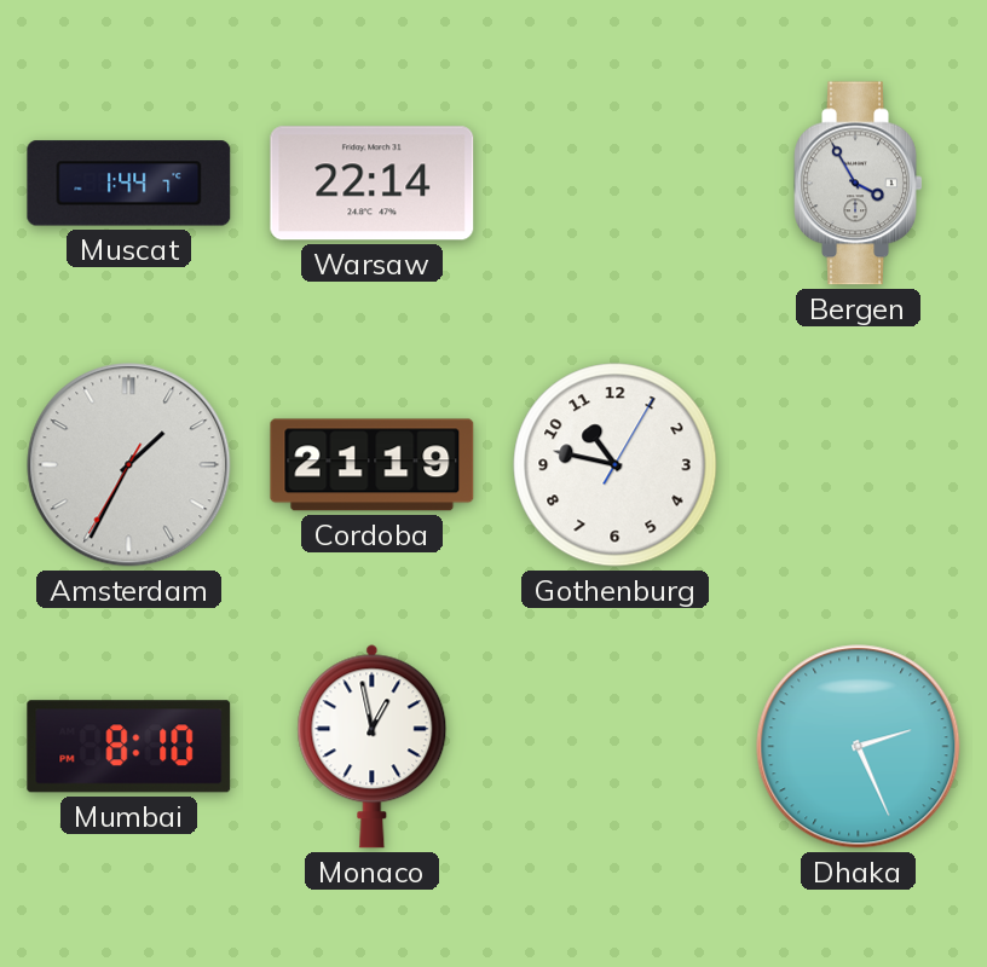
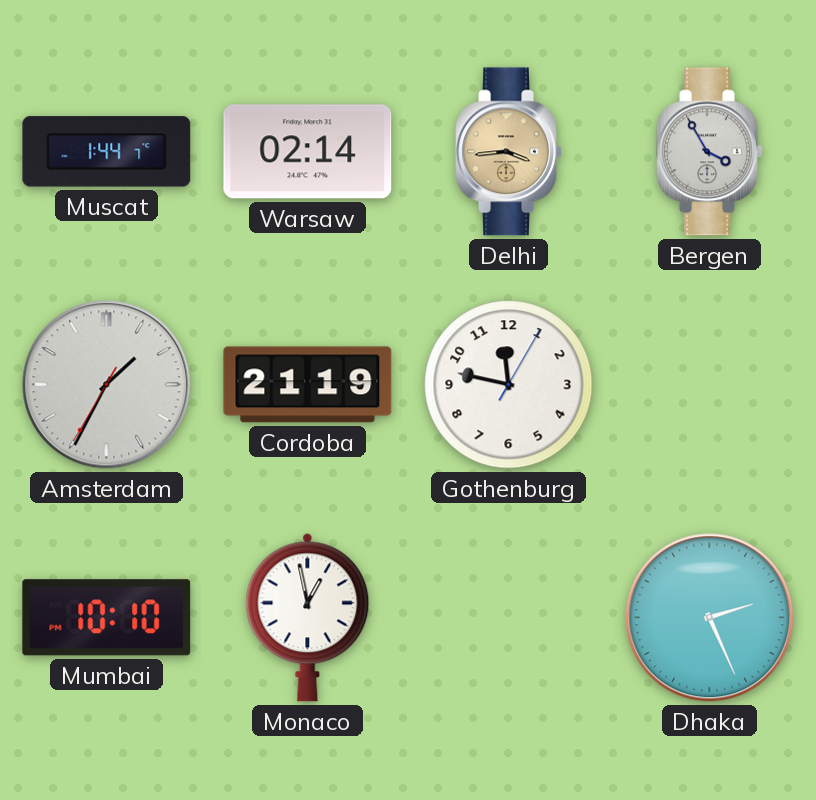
Warsaw: 22:14 -> 02:14
Delhi: none -> 3:44
Gothenburg: 10:47 -> 11:47
Mumbai: 8:10 -> 10:10
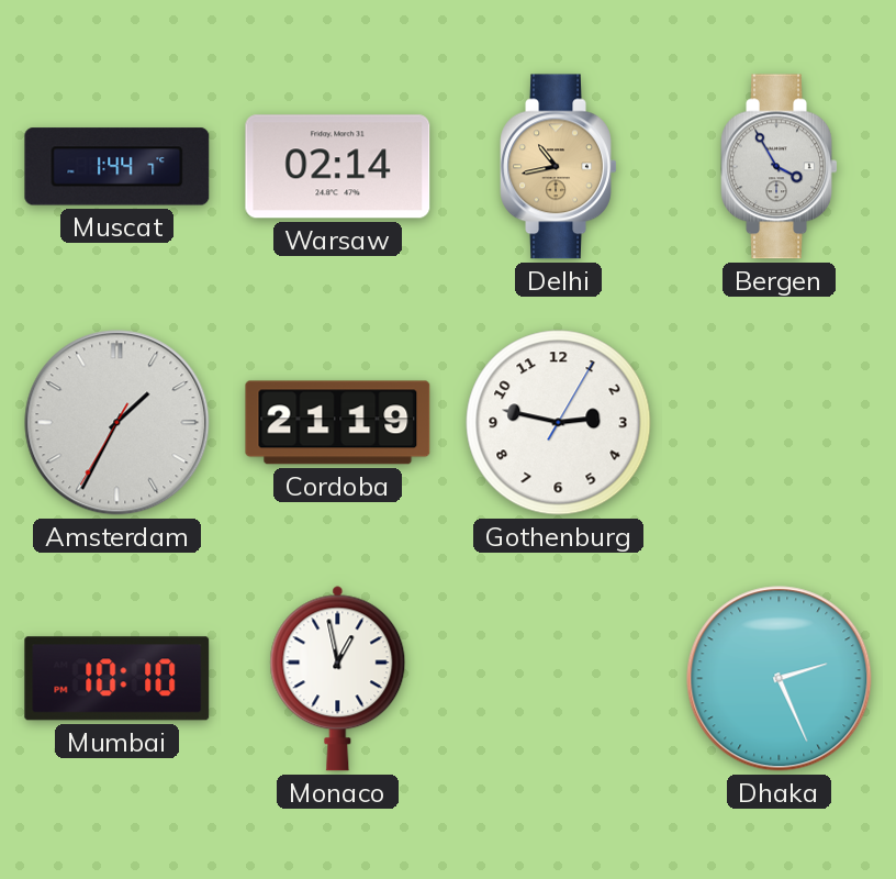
Delhi: 3:44 -> 10:43
Gothenburg: 11:47 -> 2:47
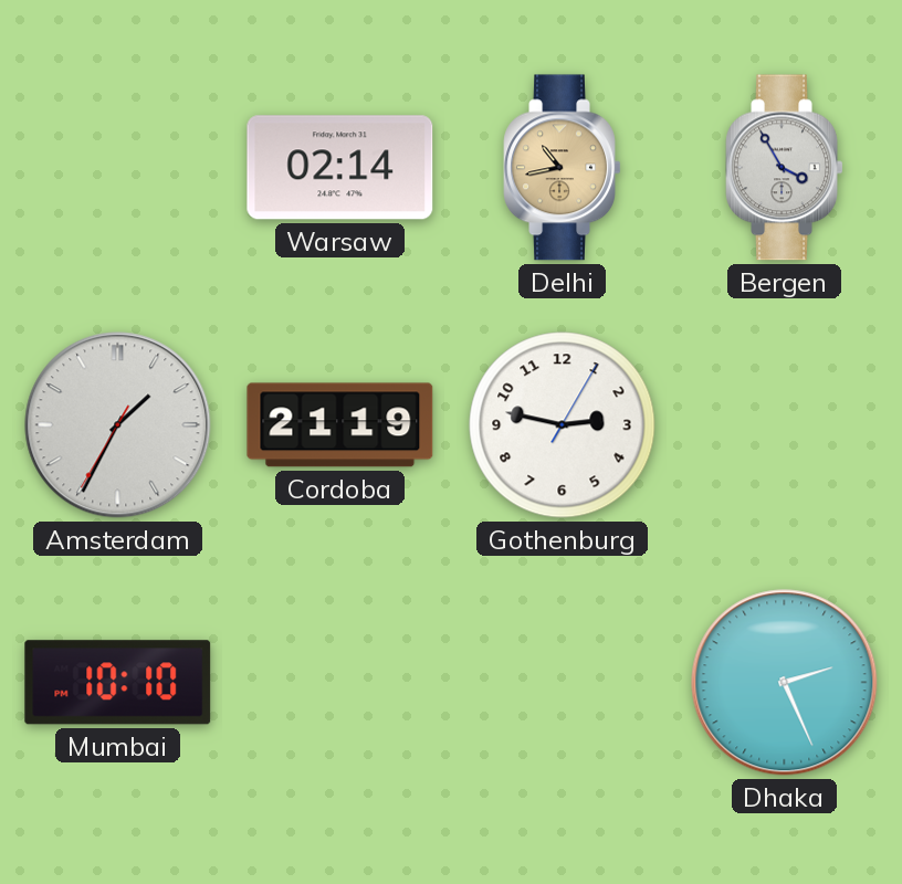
Muscat: 1:44 -> none
Monaco: 12:58 -> none
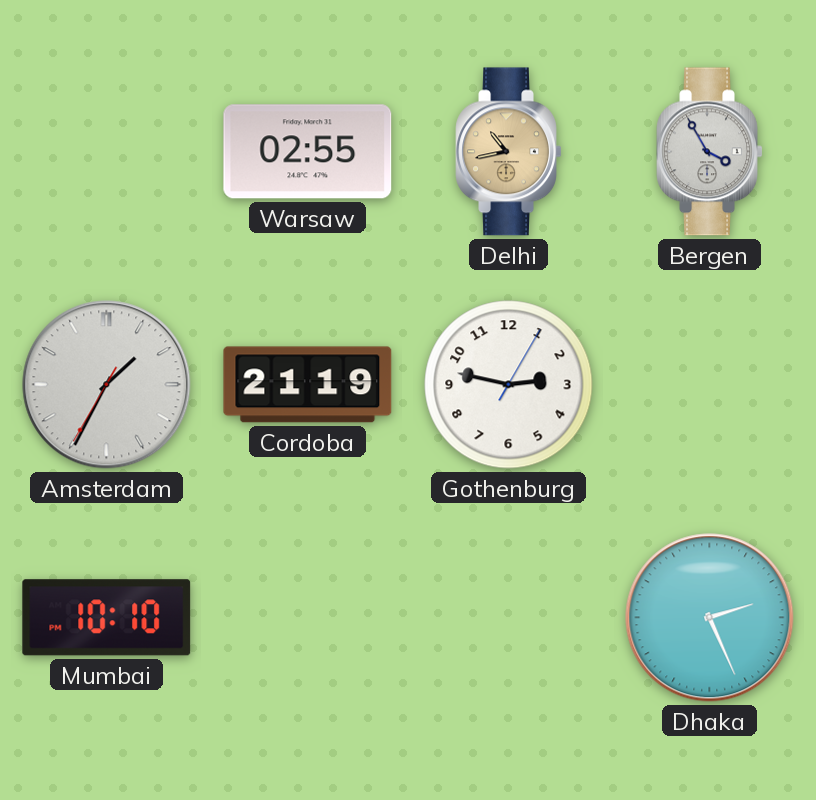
Warsaw: 02:14 -> 02:55
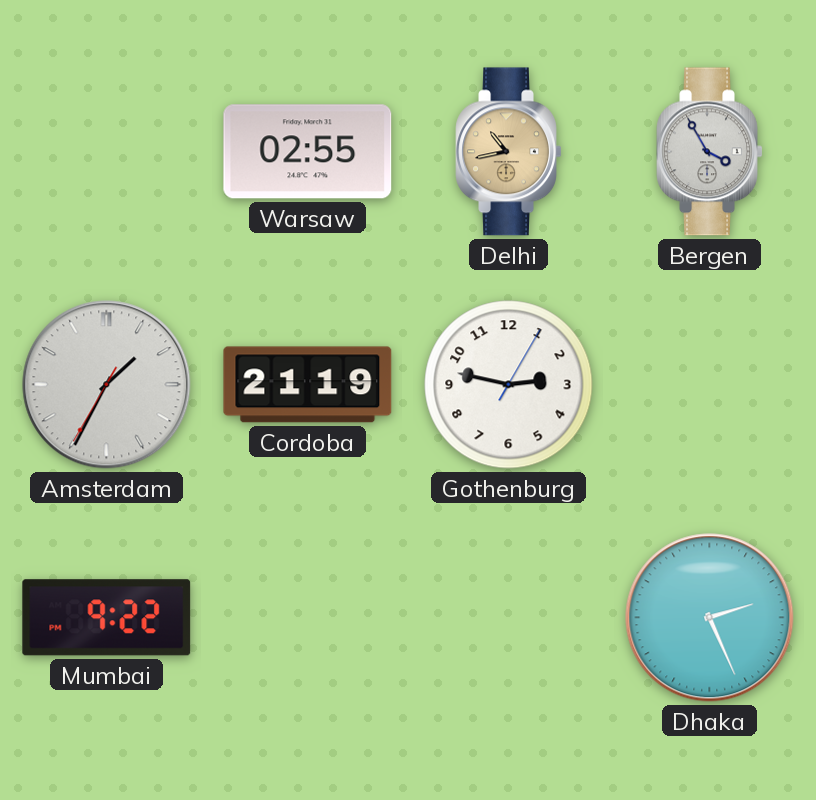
Mumbai: 10:10 -> 9:22
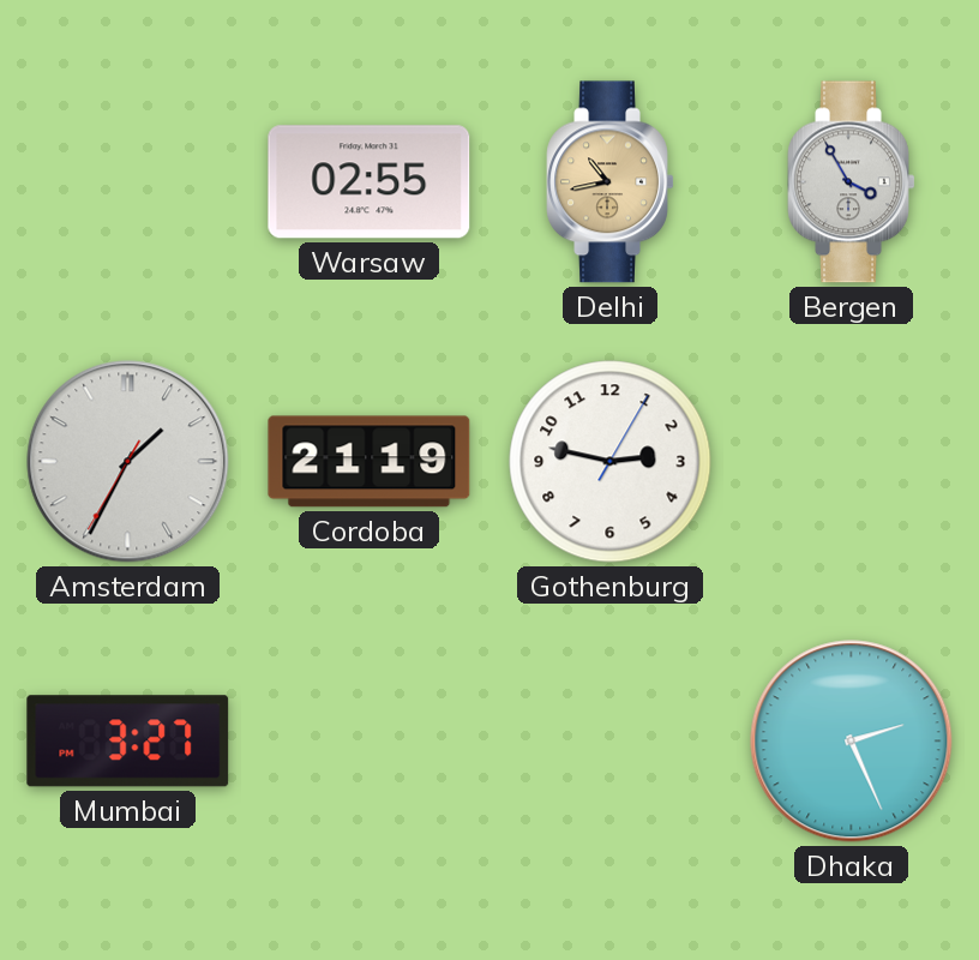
Mumbai: 9:22 -> 3:27
